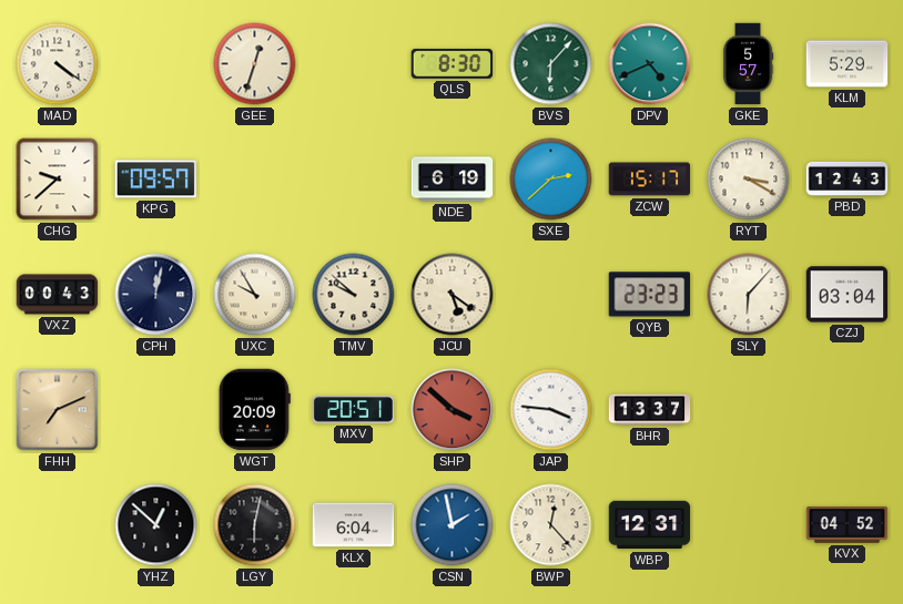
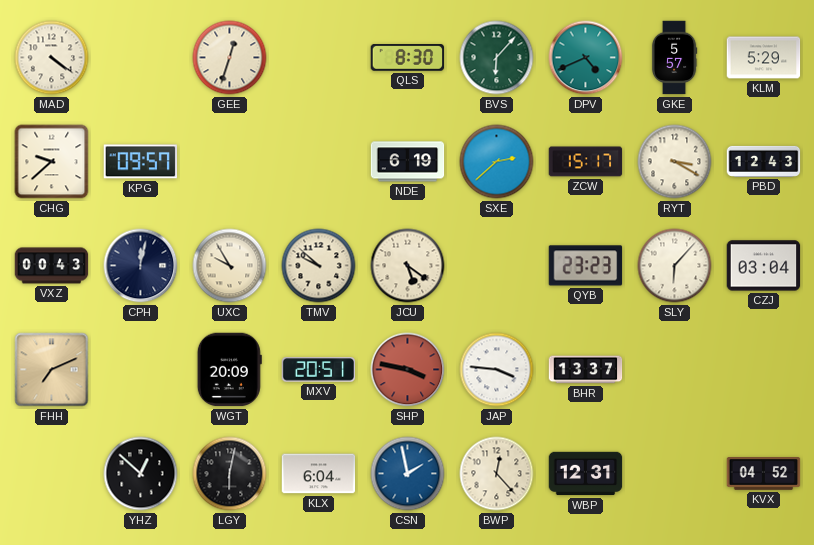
SHP: 3:52 -> 3:47
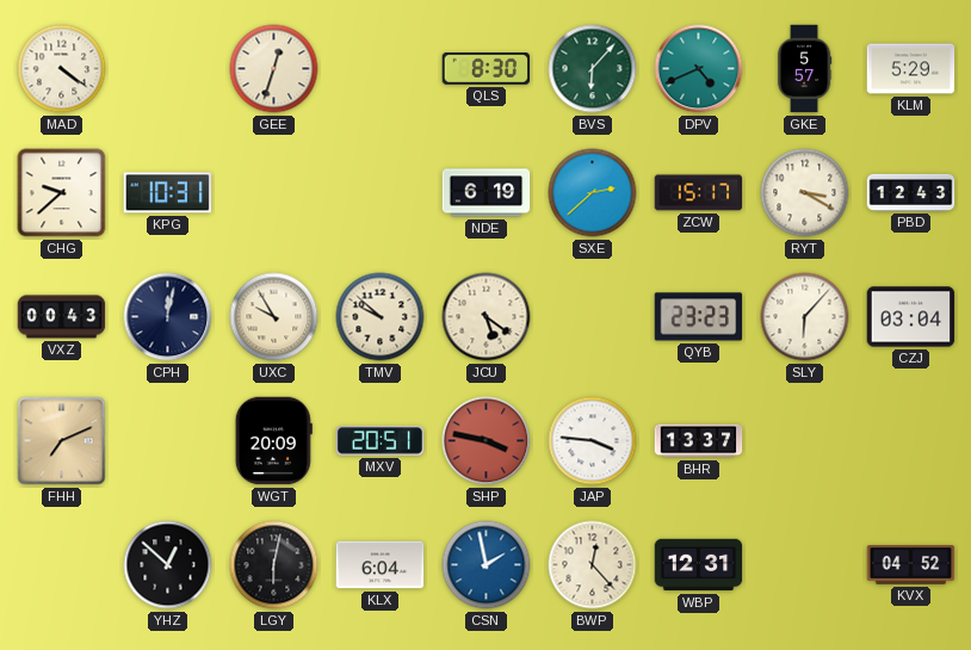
KPG: 09:57 -> 10:31
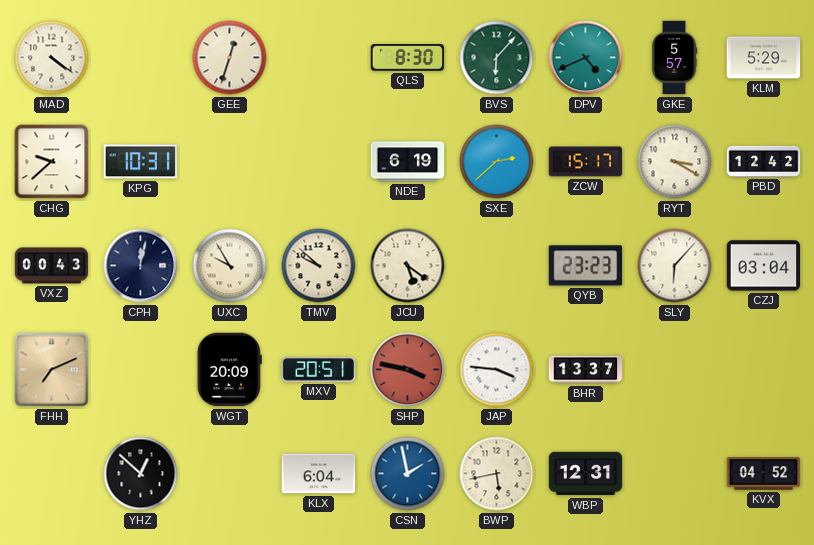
PBD: 12:43 -> 12:42
LGY: 6:02 -> none
BWP: 12:23 -> 5:43
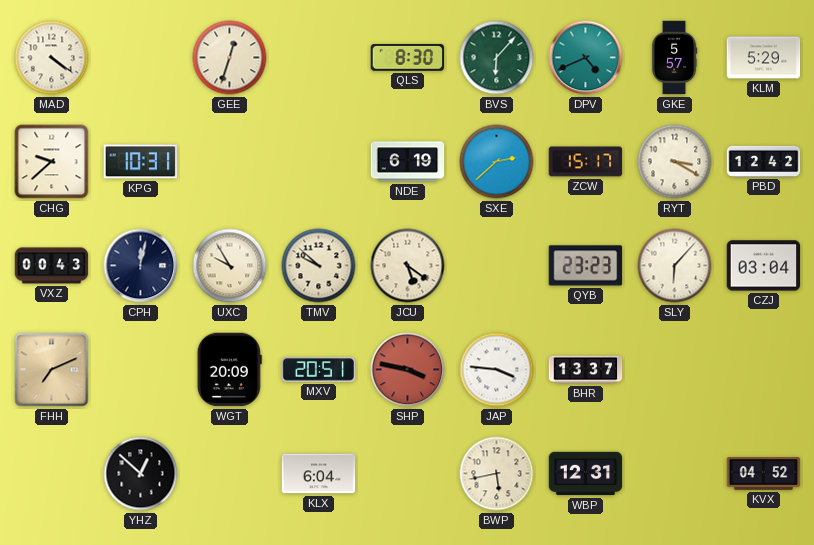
CSN: 1:58 -> none
